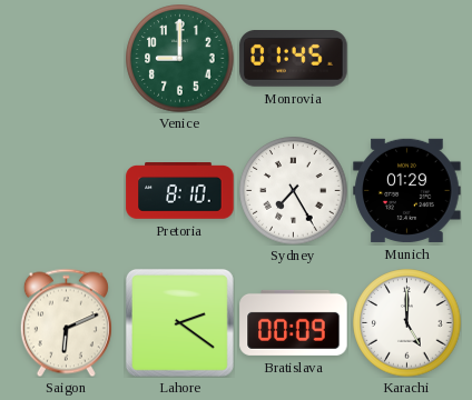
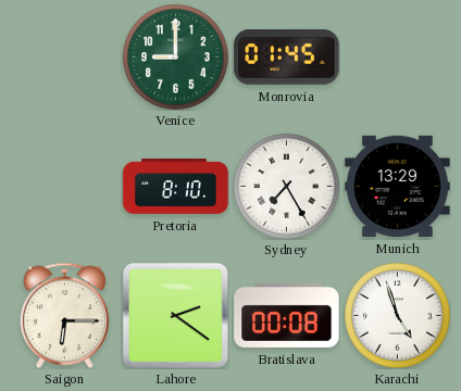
Munich: 01:29 -> 13:29
Saigon: 6:11 -> 6:15
Bratislava: 00:09 -> 00:08
Karachi: 5:00 -> 4:57
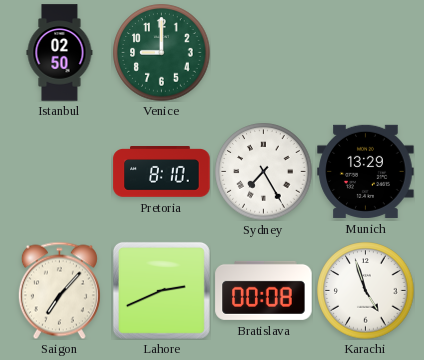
Istanbul: none -> 02:50
Monrovia: 01:45 -> none
Saigon: 6:15 -> 7:07
Lahore: 2:21 -> 2:41
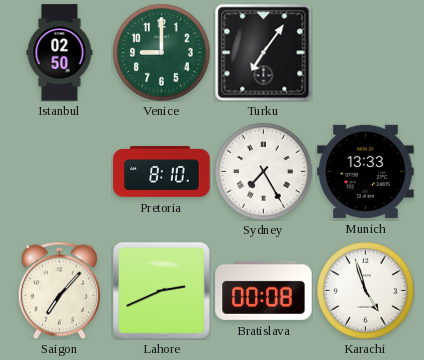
Turku: none -> 7:06
Munich: 13:29 -> 13:33
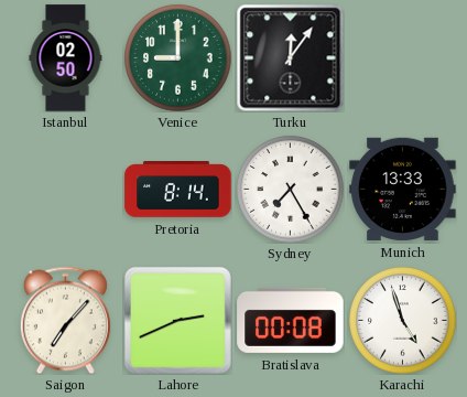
Turku: 7:06 -> 12:06
Pretoria: 8:10 -> 8:14
